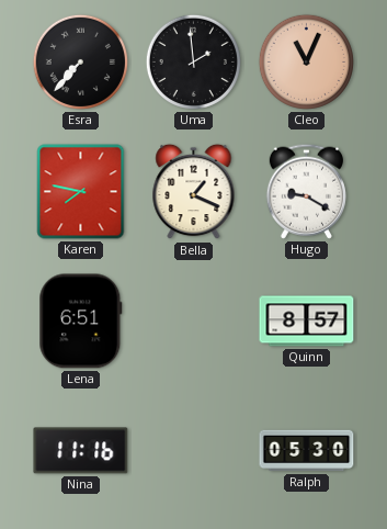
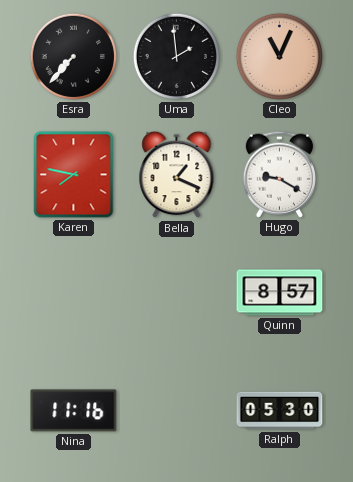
Lena: 6:51 -> none
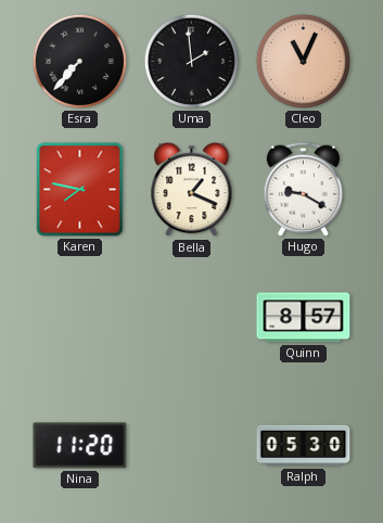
Nina: 11:16 -> 11:20
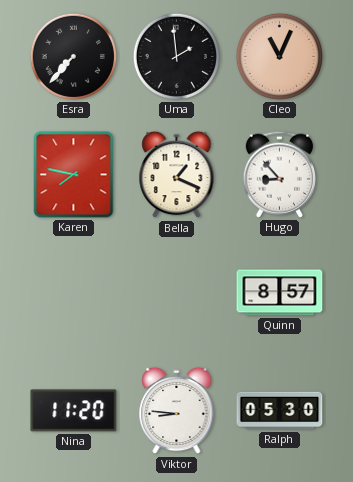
Hugo: 9:20 -> 8:53
Viktor: none -> 8:46
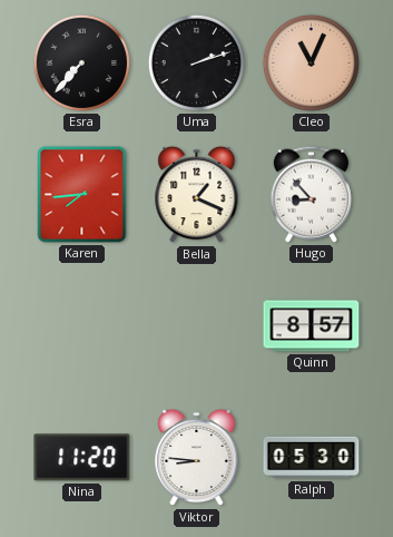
Uma: 1:59 -> 2:12
Karen: 7:47 -> 7:44
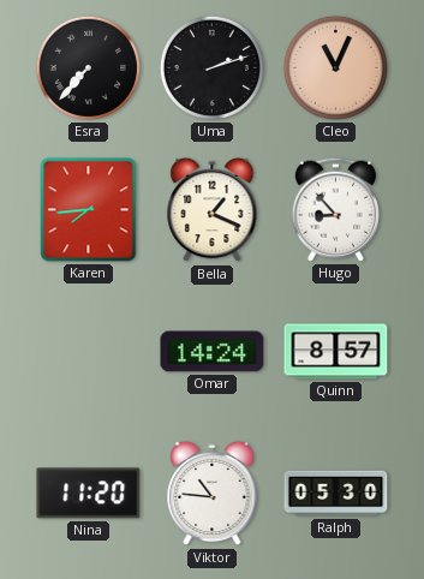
Omar: none -> 14:24
Viktor: 8:46 -> 10:46
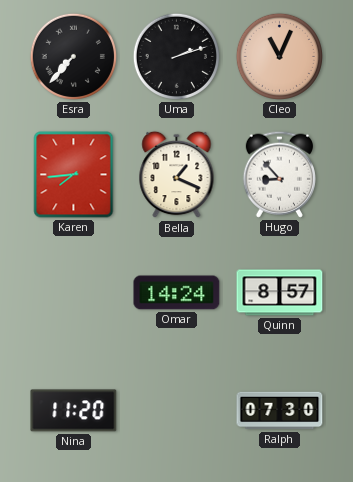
Viktor: 10:46 -> none
Ralph: 05:30 -> 07:30
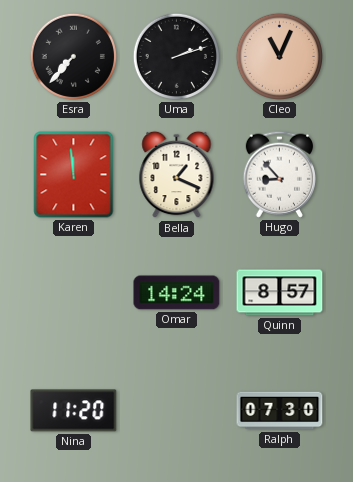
Karen: 7:44 -> 11:59
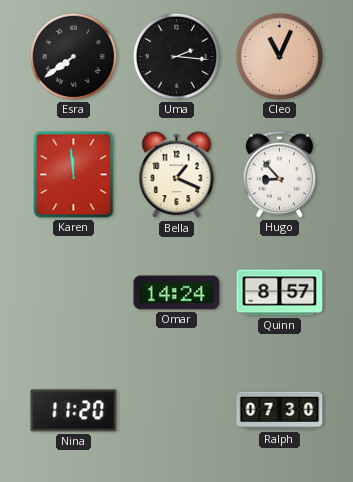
Esra: 7:37 -> 7:39
Uma: 2:12 -> 2:16
